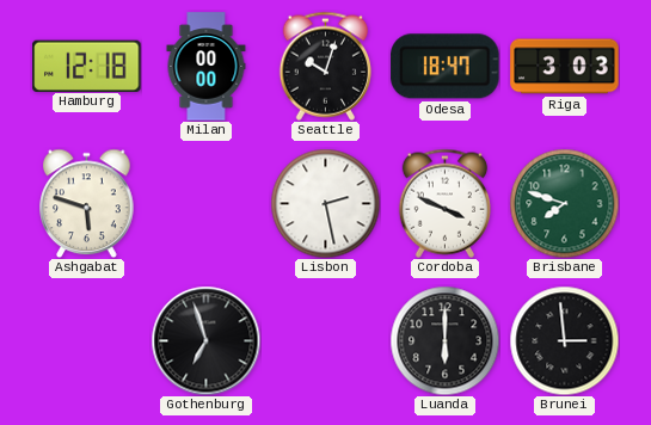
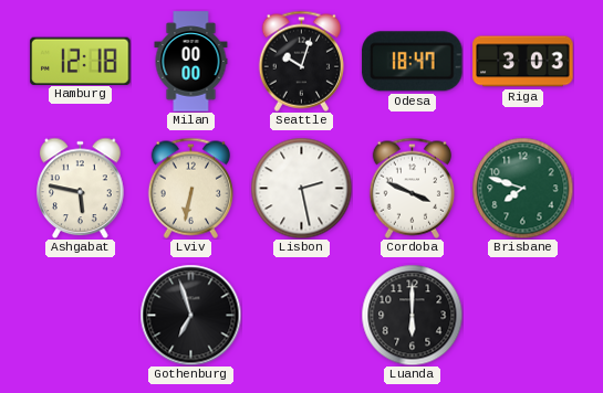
Ashgabat: 5:48 -> 5:47
Lviv: none -> 6:32
Brunei: 2:59 -> none
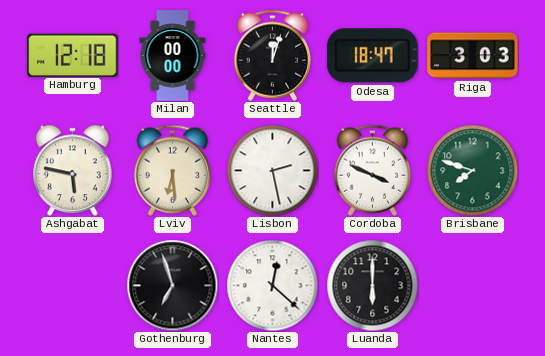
Seattle: 10:03 -> 12:03
Lviv: 6:32 -> 6:29
Nantes: none -> 12:22
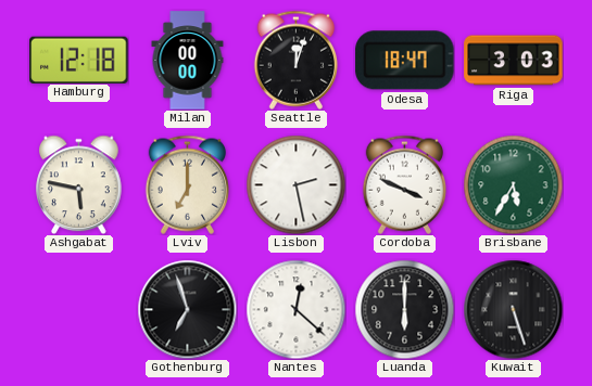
Lviv: 6:29 -> 7:00
Brisbane: 7:48 -> 5:35
Kuwait: none -> 5:27
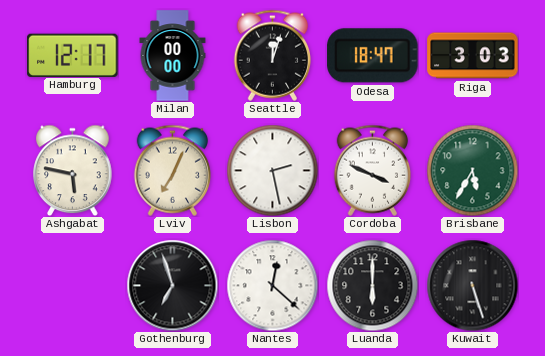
Hamburg: 12:18 -> 12:17
Lviv: 7:00 -> 7:04
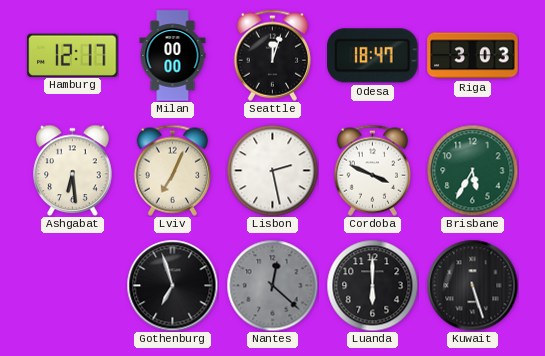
Ashgabat: 5:47 -> 6:29
Nantes dial: white -> grey
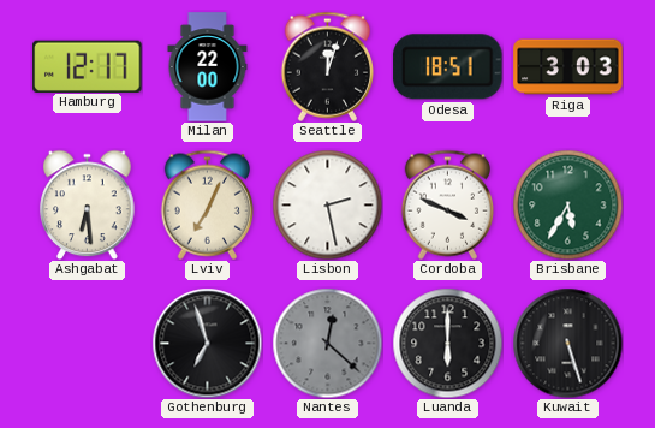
Milan: 00:00 -> 22:00
Odesa: 18:47 -> 18:51
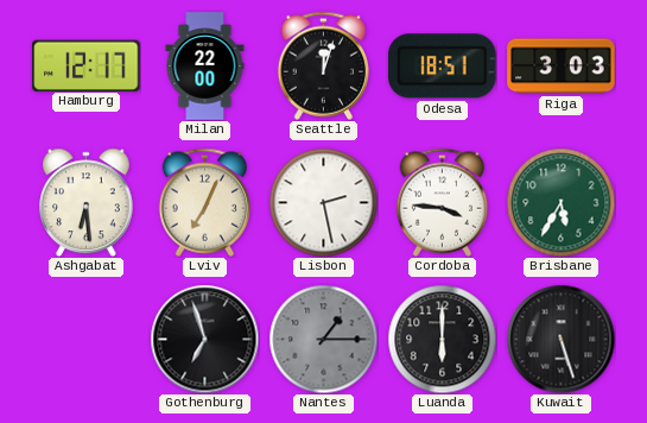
Cordoba: 3:49 -> 3:46
Nantes: 12:22 -> 1:15
